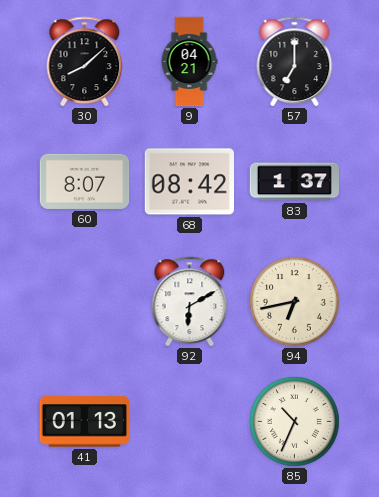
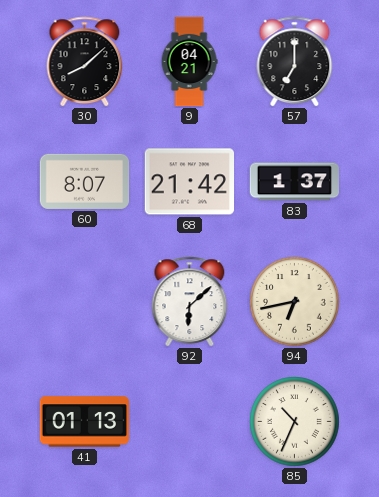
68: 08:42 -> 21:42
92: 6:10 -> 6:08
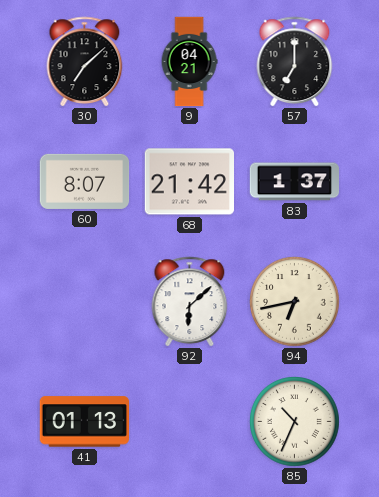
30: 8:08 -> 7:08
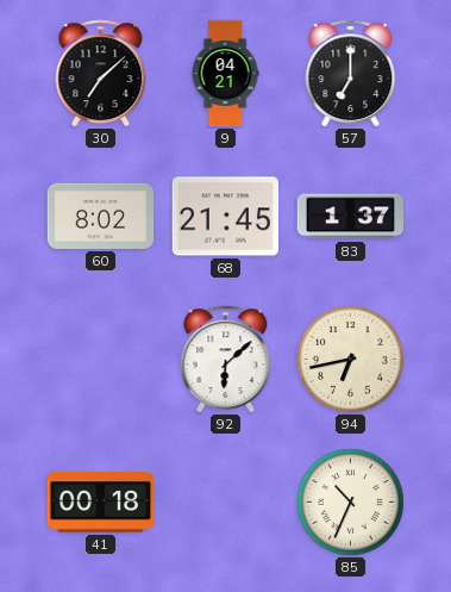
60: 8:07 -> 8:02
68: 21:42 -> 21:45
41: 01:13 -> 00:18
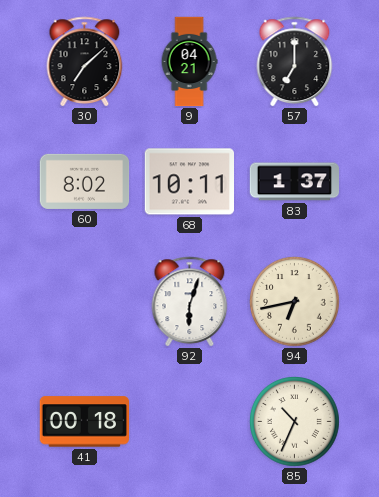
68: 21:45 -> 10:11
92: 6:08 -> 6:03
